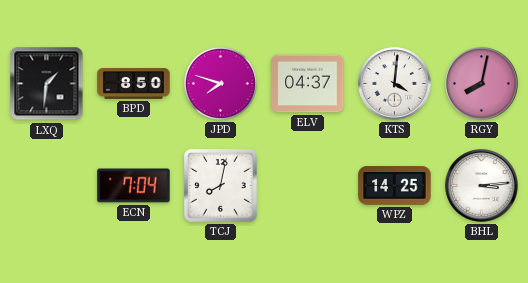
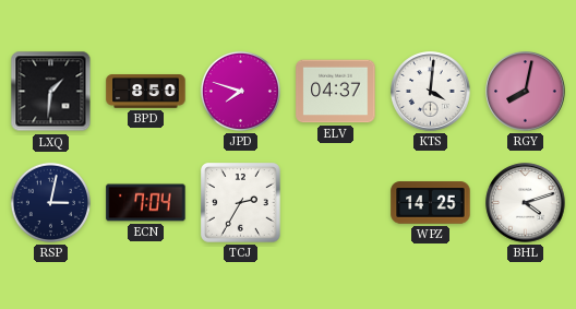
RSP: none -> 3:02
TCJ: 8:02 -> 2:35
BHL: 3:14 -> 4:12
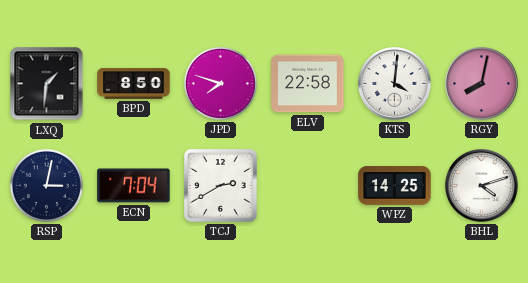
ELV: 04:37 -> 22:58
TCJ: 2:35 -> 2:40
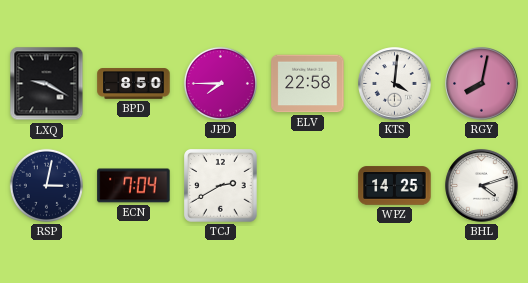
LXQ: 1:31 -> 9:20
JPD: 7:48 -> 7:45
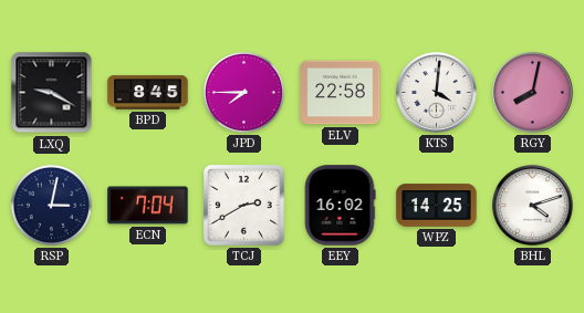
BPD: 8:50 -> 8:45
EEY: none -> 16:02
